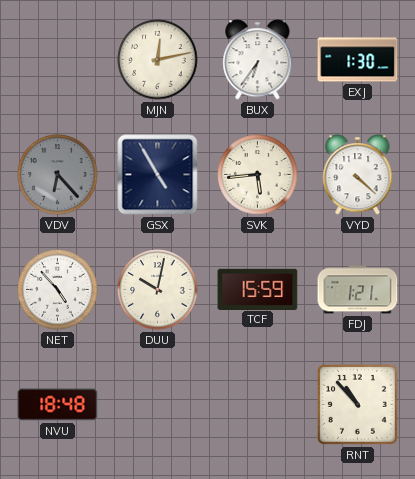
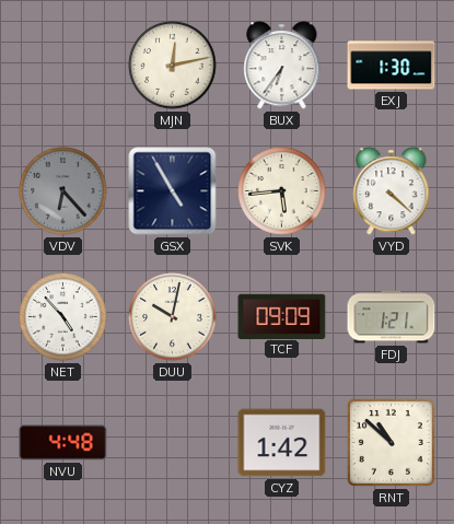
TCF: 15:59 -> 09:09
NVU: 18:48 -> 4:48
CYZ: none -> 1:42
RNT: 10:53 -> 10:52
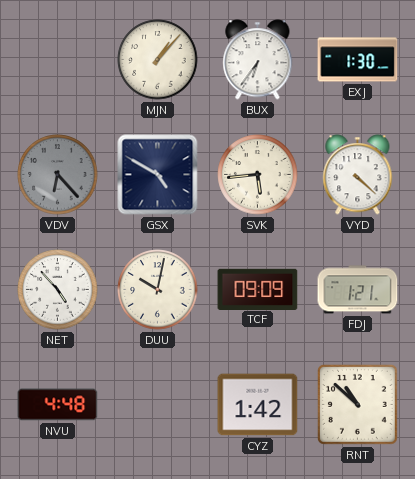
MJN: 12:13 -> 1:07
GSX: 4:55 -> 4:50
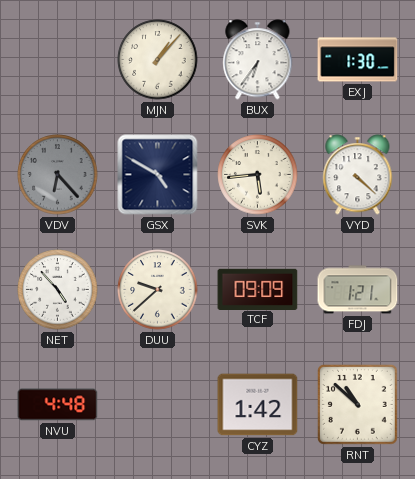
DUU: 10:02 -> 9:38
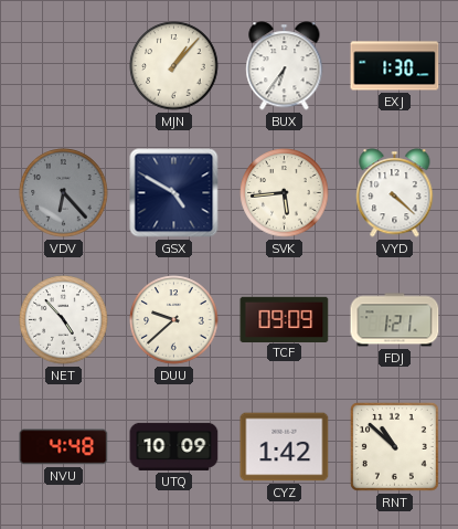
UTQ: none -> 10:09
